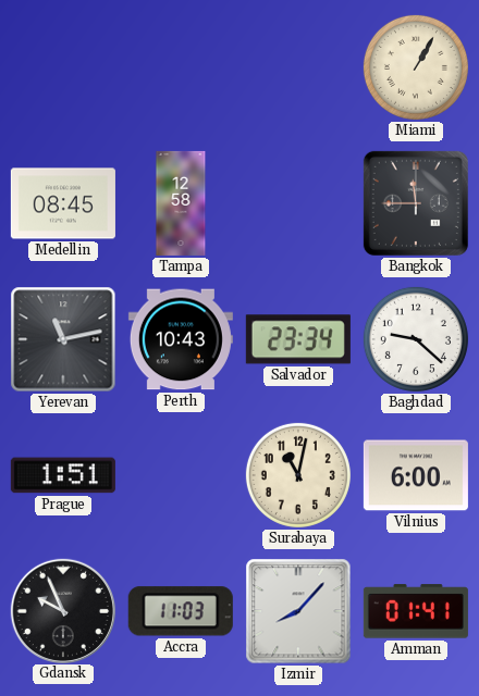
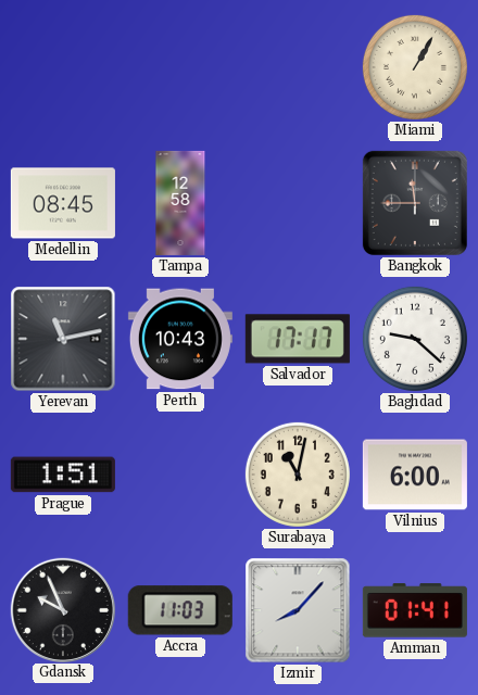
Salvador: 23:34 -> 17:17
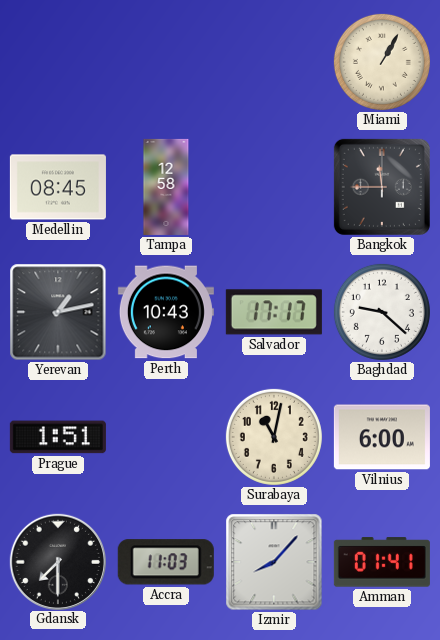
Yerevan: 11:13 -> 1:13
Gdansk: 9:56 -> 7:30
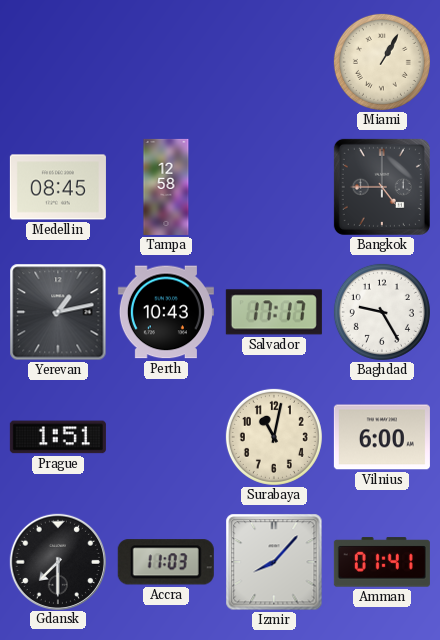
Bangkok: 11:45 -> 4:45
Baghdad: 9:22 -> 9:25
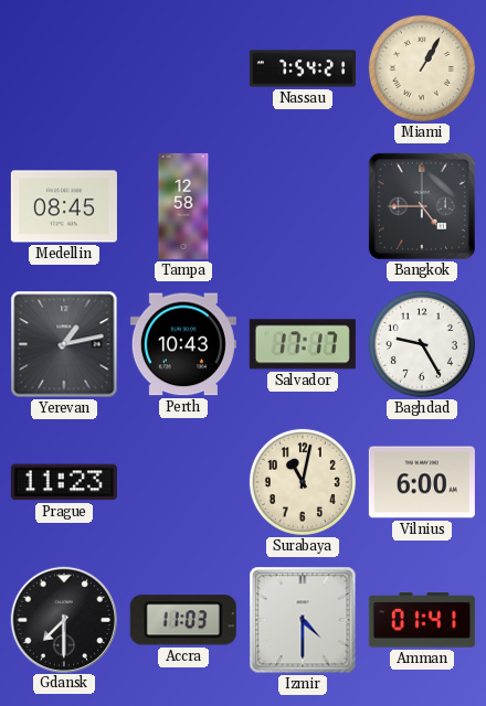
Nassau: none -> 7:54
Prague: 1:51 -> 11:23
Izmir: 8:07 -> 4:30
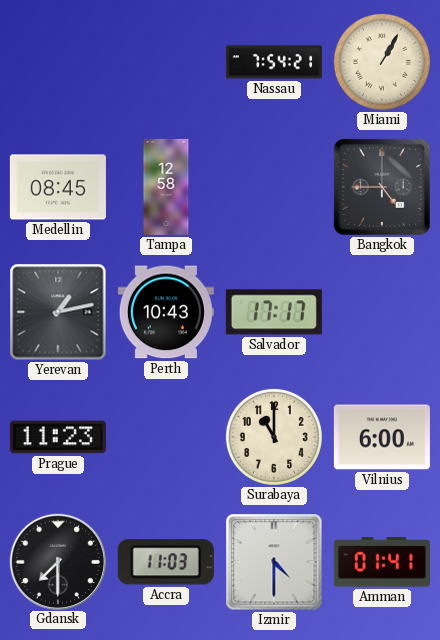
Baghdad: 9:25 -> none
Surabaya: 11:02 -> 11:00
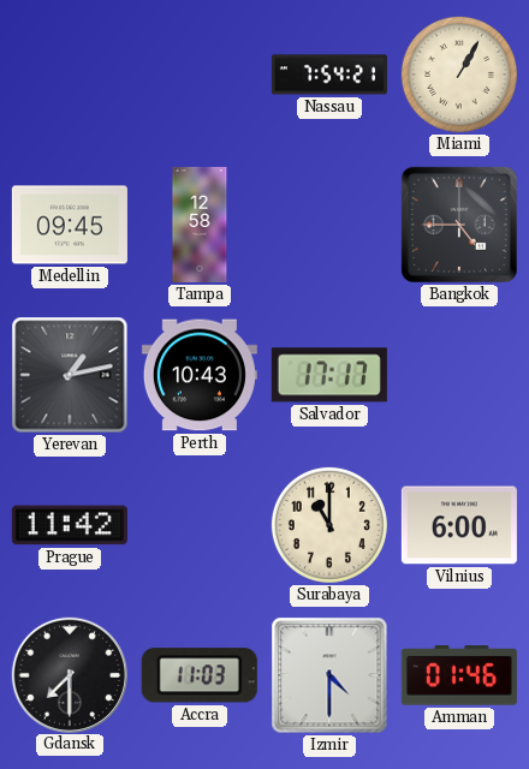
Medellin: 08:45 -> 09:45
Prague: 11:23 -> 11:42
Amman: 01:41 -> 01:46
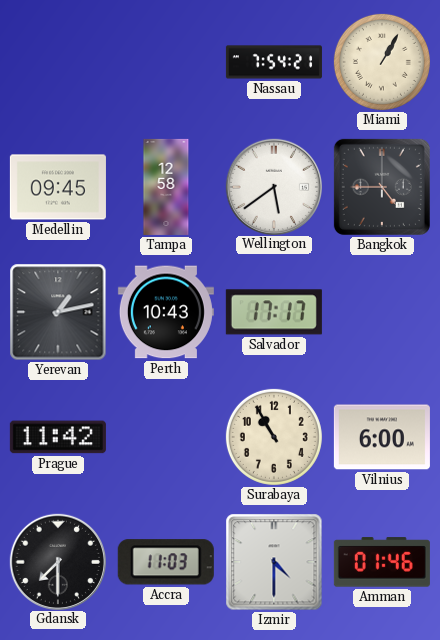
Wellington: none -> 5:39
Surabaya: 11:00 -> 10:55
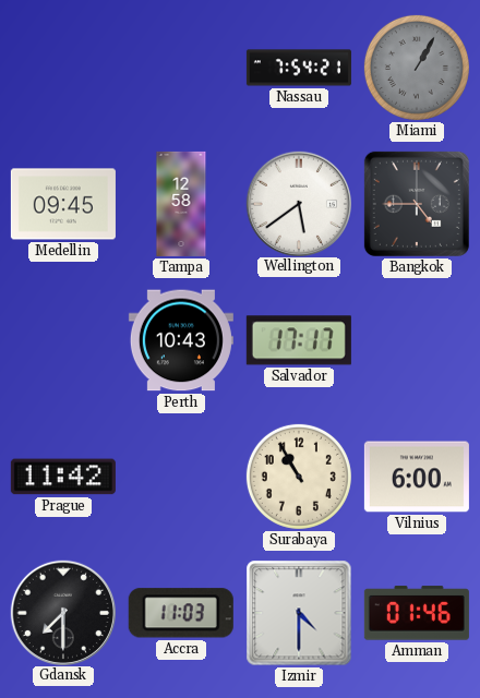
Miami dial: cream -> grey
Yerevan: 1:13 -> none
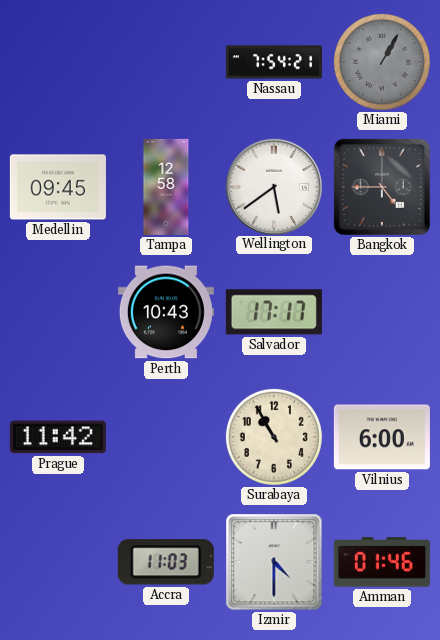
Gdansk: 7:30 -> none
